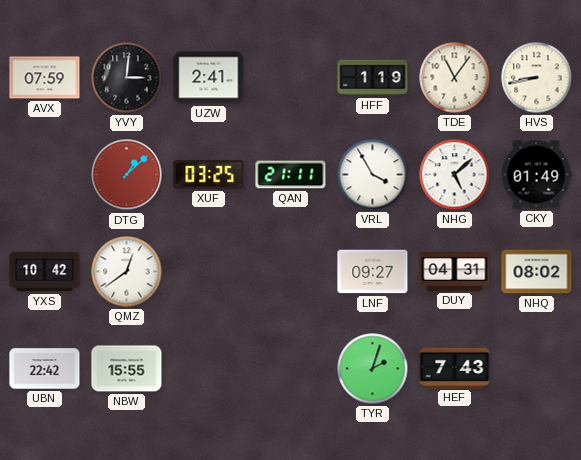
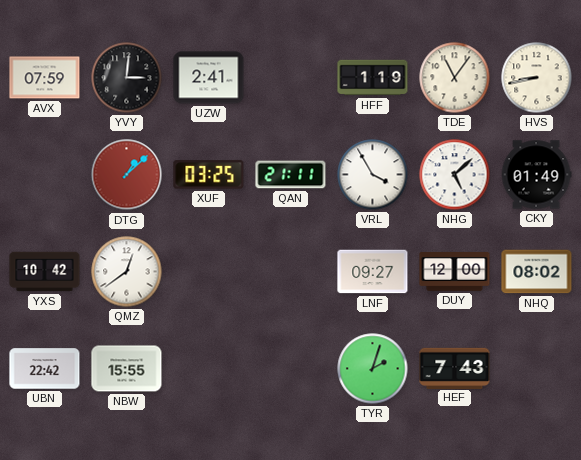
DUY: 04:31 -> 12:00
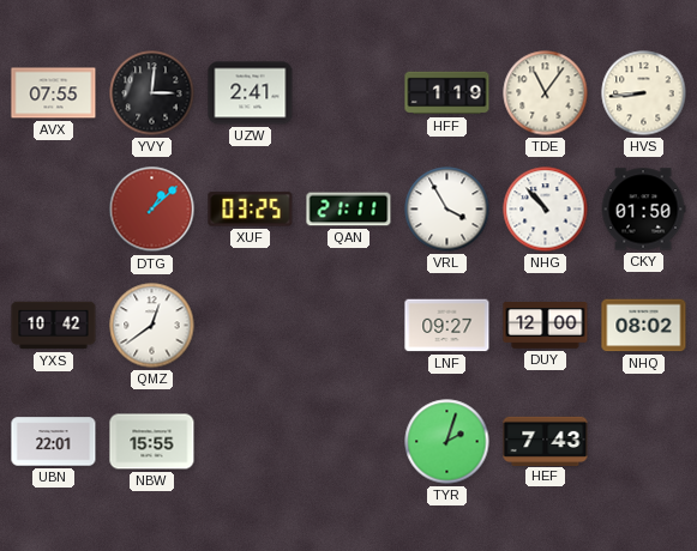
AVX: 07:59 -> 07:55
HVS: 8:43 -> 8:44
NHG: 5:08 -> 10:53
CKY: 01:49 -> 01:50
UBN: 22:42 -> 22:01
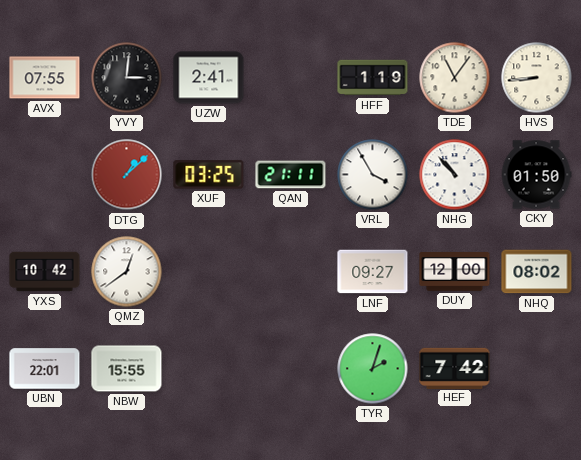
HEF: 7:43 -> 7:42
